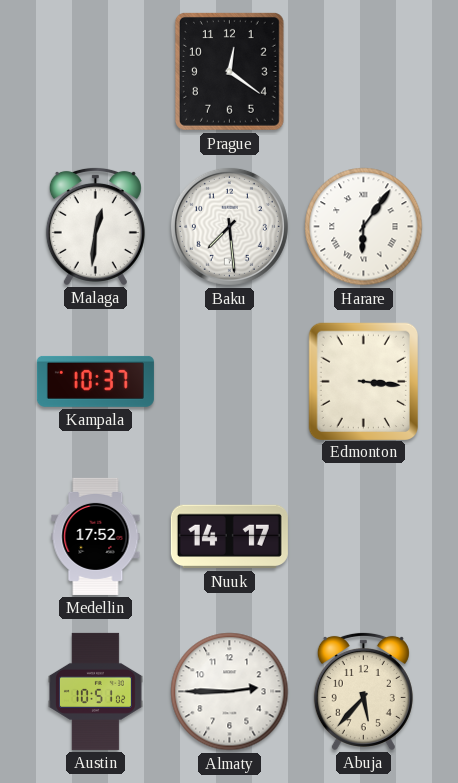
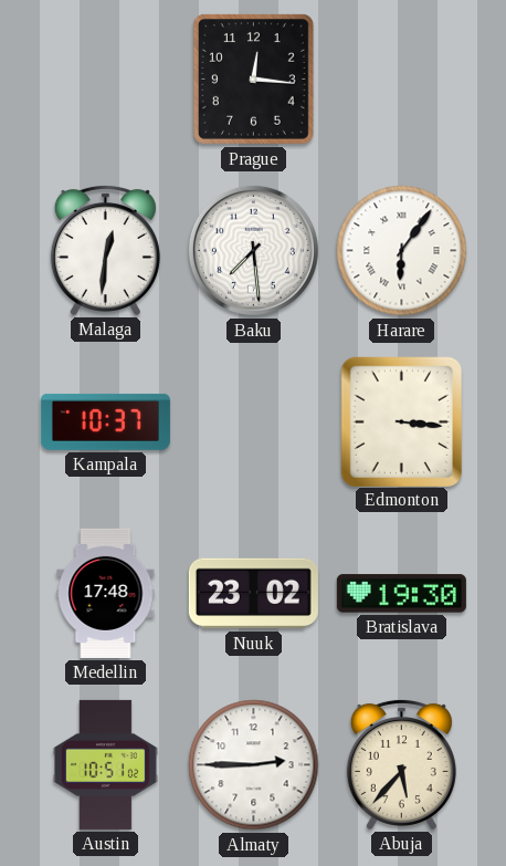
Prague: 12:21 -> 12:16
Medellin: 17:52 -> 17:48
Nuuk: 14:17 -> 23:02
Bratislava: none -> 19:30
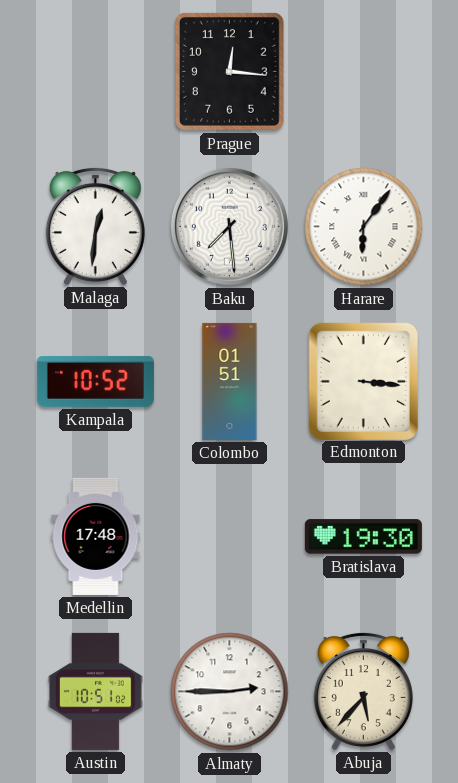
Kampala: 10:37 -> 10:52
Colombo: none -> 01:51
Nuuk: 23:02 -> none
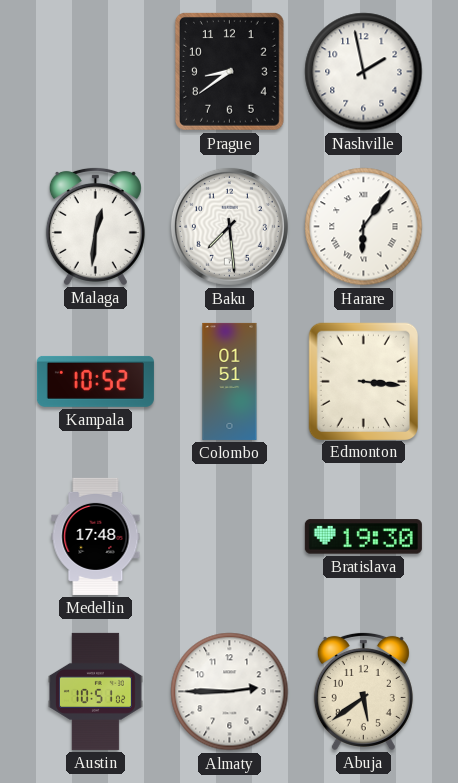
Prague: 12:16 -> 8:39
Nashville: none -> 1:58
Abuja: 5:37 -> 5:39
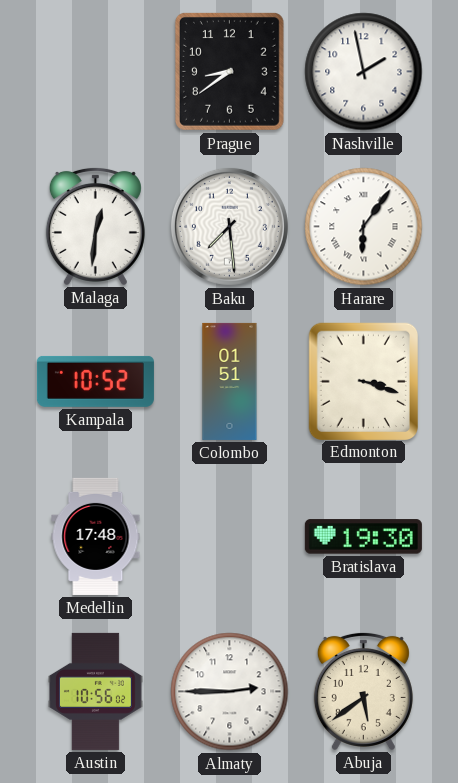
Edmonton: 3:16 -> 3:18
Austin: 10:51 -> 10:56
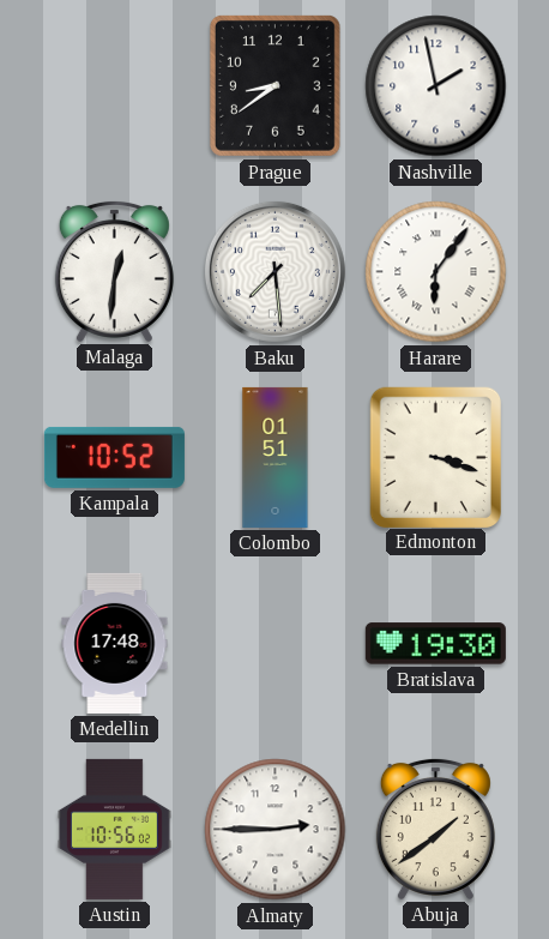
Abuja: 5:39 -> 1:39
